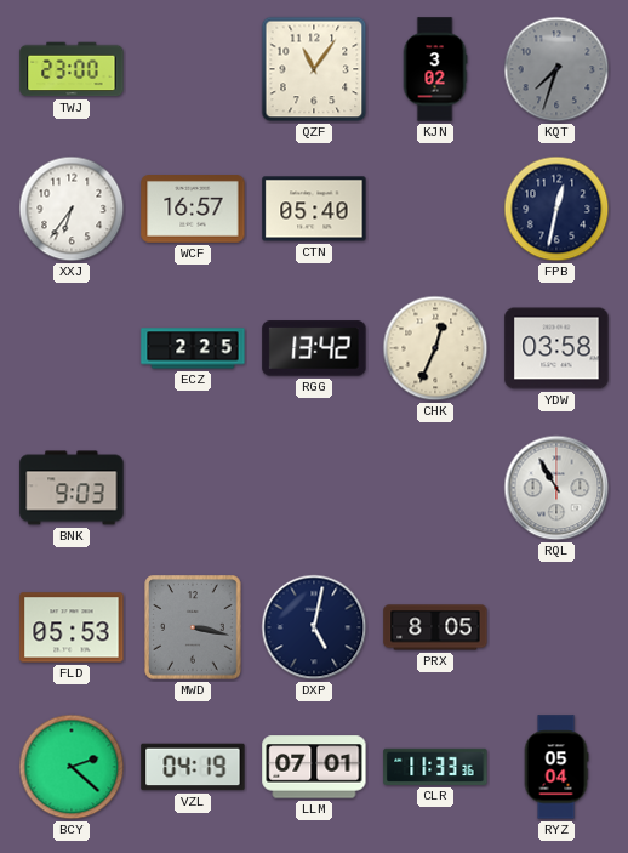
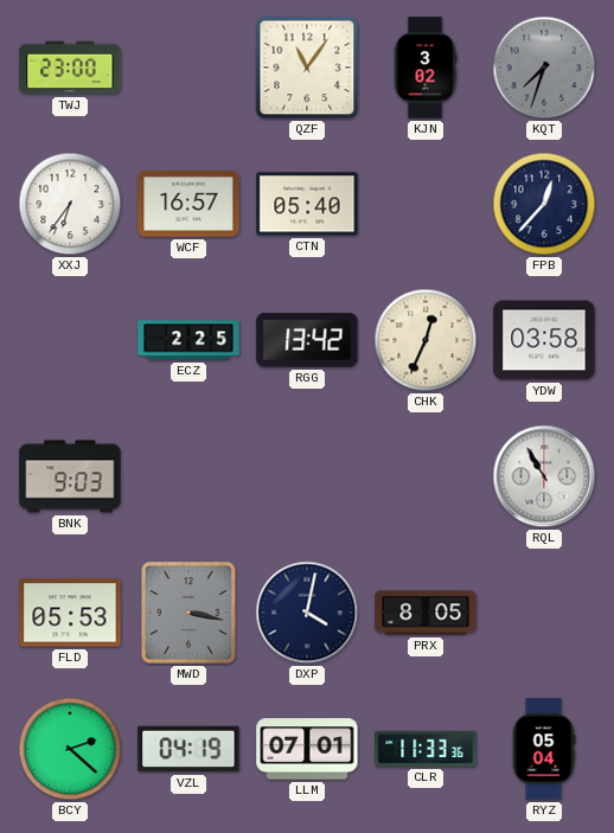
FPB: 12:32 -> 12:37
DXP: 5:02 -> 4:02
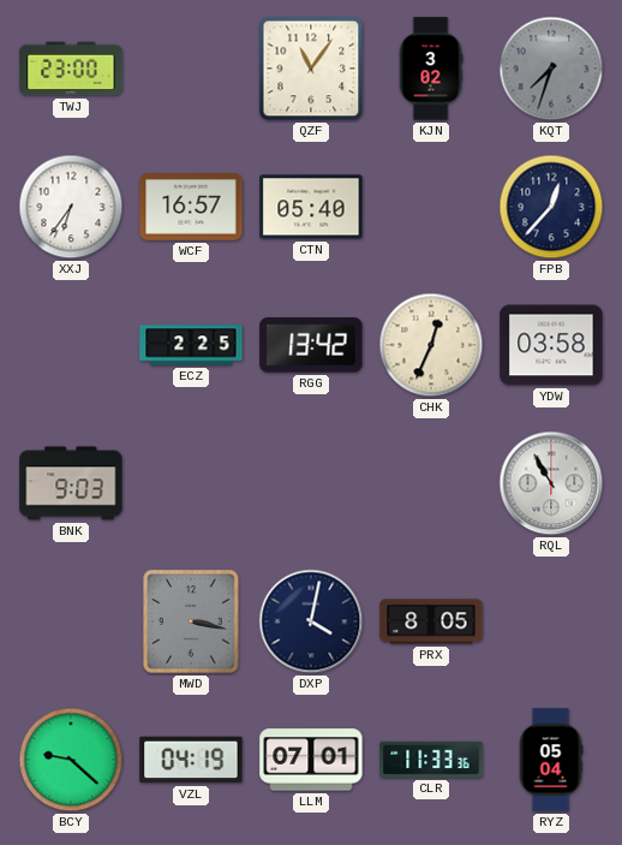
FLD: 05:53 -> none
BCY: 2:22 -> 9:22
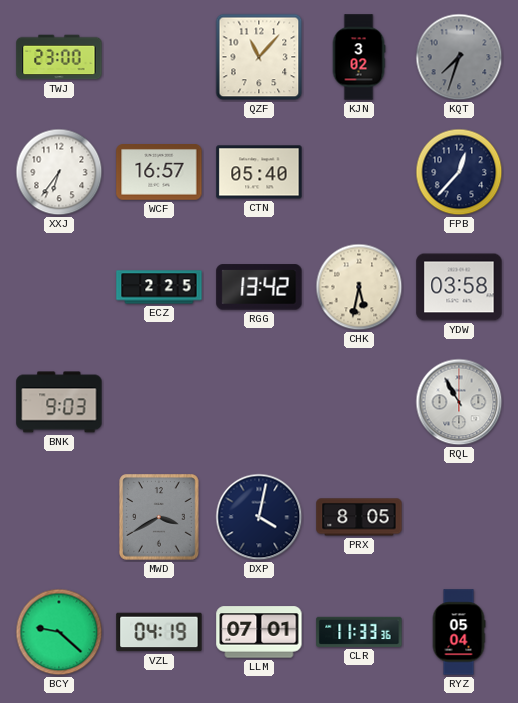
QZF: 11:06 -> 11:07
CHK: 12:34 -> 5:32
MWD: 3:17 -> 3:40
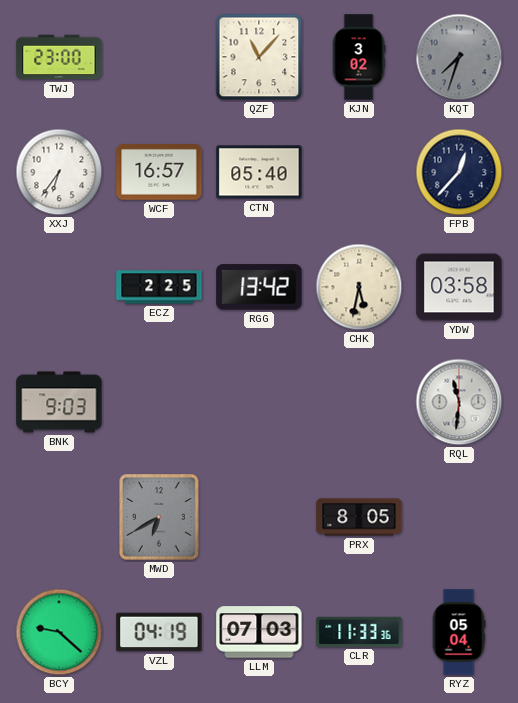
RQL: 10:55 -> 11:31
MWD: 3:40 -> 6:40
DXP: 4:02 -> none
LLM: 07:01 -> 07:03
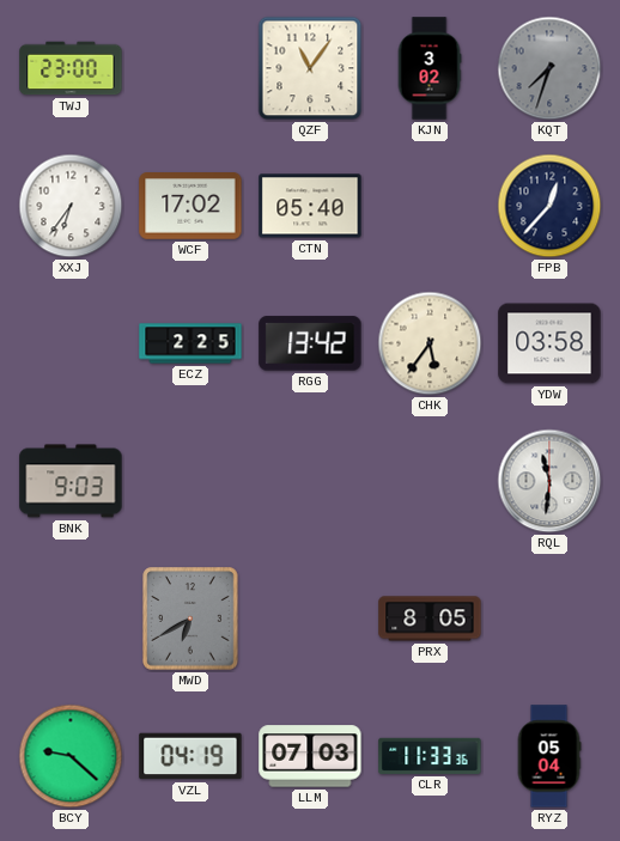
QZF: 11:07 -> 11:06
WCF: 16:57 -> 17:02
CHK: 5:32 -> 5:36
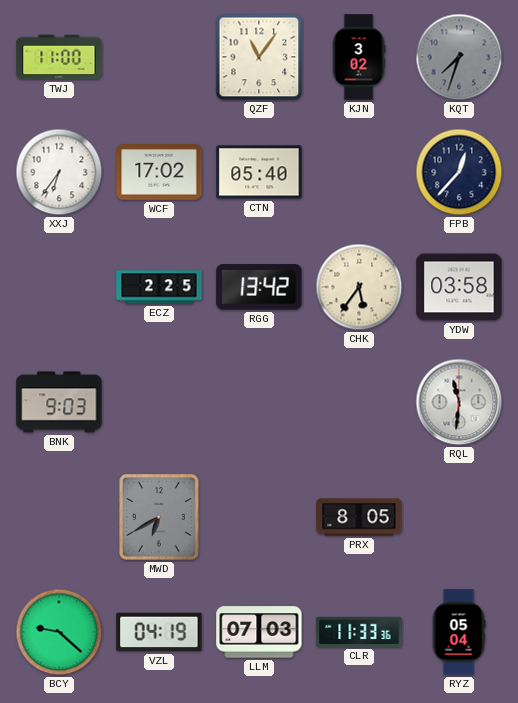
TWJ: 23:00 -> 11:00
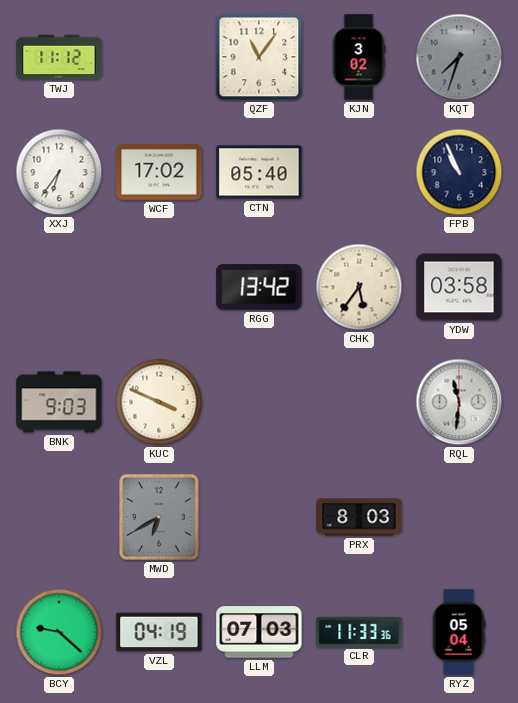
TWJ: 11:00 -> 11:12
FPB: 12:37 -> 10:56
ECZ: 2:25 -> none
KUC: none -> 3:49
PRX: 8:05 -> 8:03
